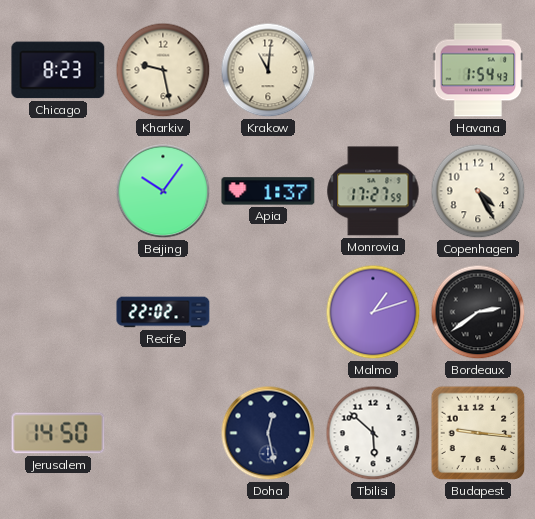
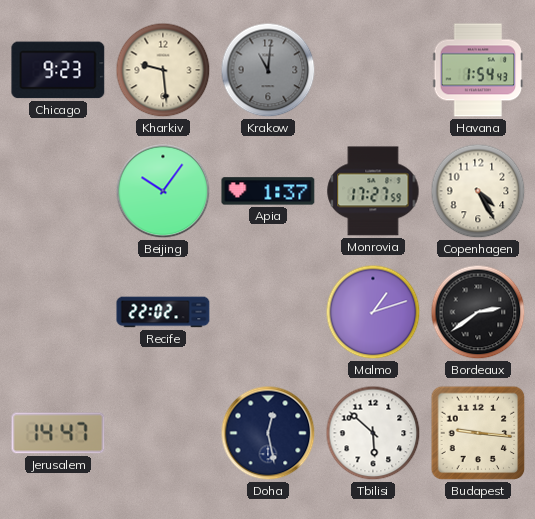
Chicago: 8:23 -> 9:23
Kharkiv: 9:28 -> 9:29
Krakow dial: cream -> grey
Jerusalem: 14:50 -> 14:47
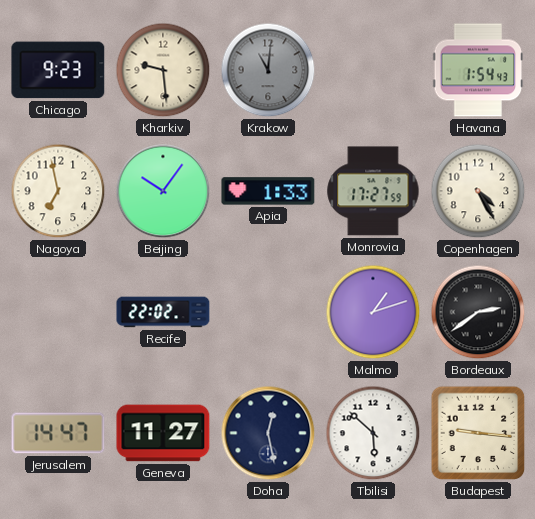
Nagoya: none -> 6:58
Apia: 1:37 -> 1:33
Geneva: none -> 11:27
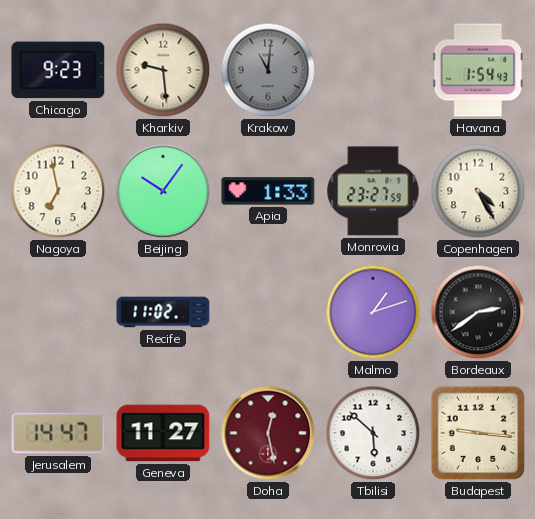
Monrovia: 17:27 -> 23:27
Recife: 22:02 -> 11:02
Doha dial: navy -> burgundy
